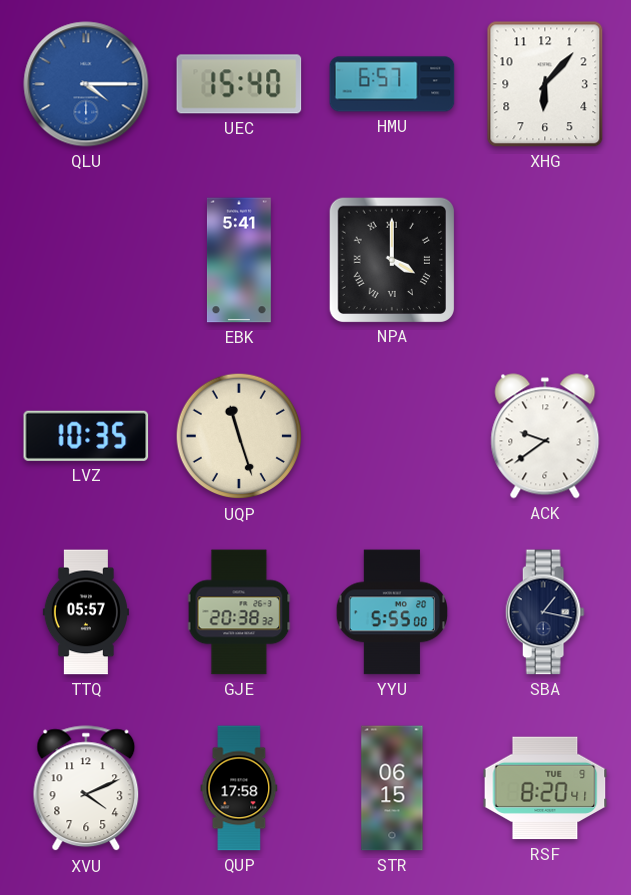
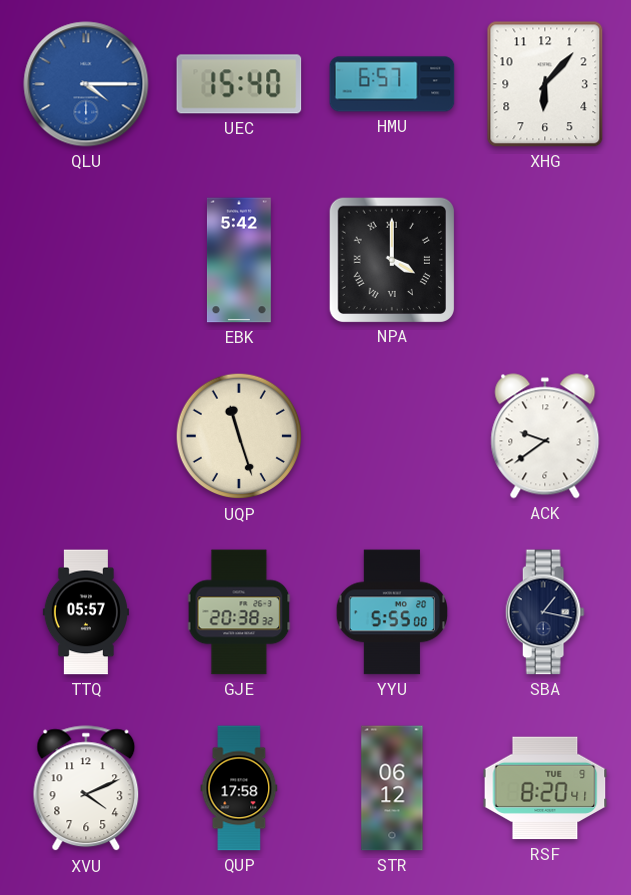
EBK: 5:41 -> 5:42
LVZ: 10:35 -> none
STR: 06:15 -> 06:12
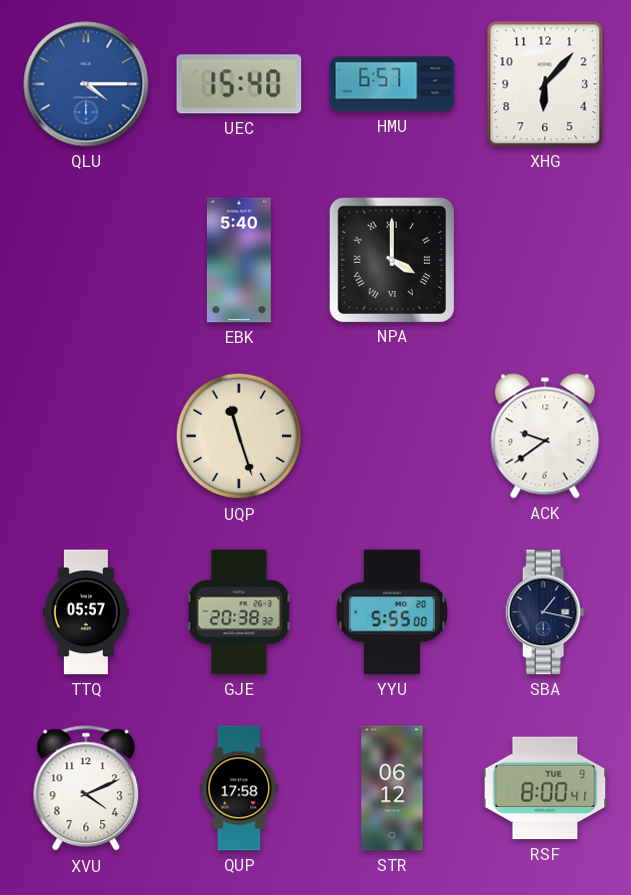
EBK: 5:42 -> 5:40
RSF: 8:20 -> 8:00
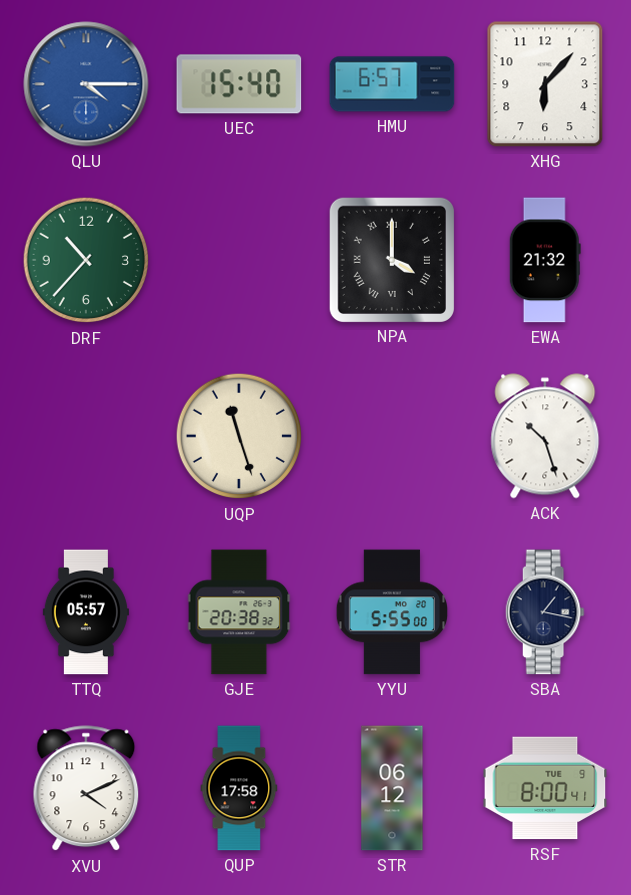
DRF: none -> 10:37
EBK: 5:40 -> none
EWA: none -> 21:32
ACK: 9:39 -> 10:27
